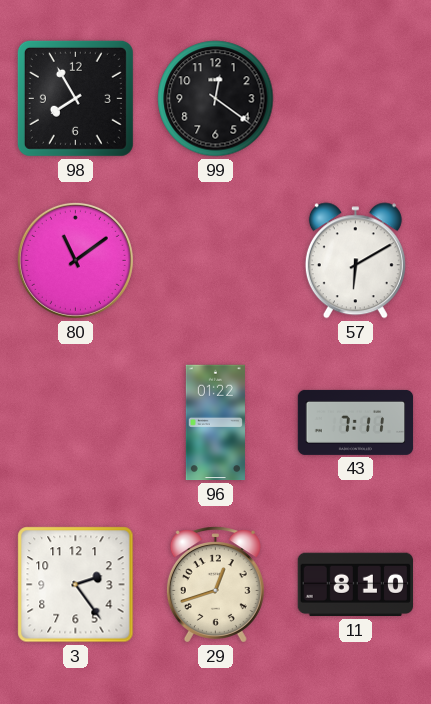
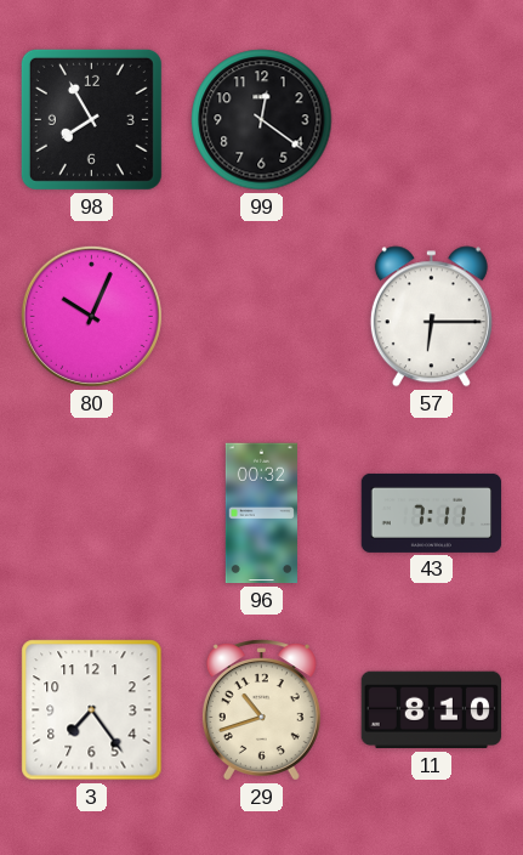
80: 11:09 -> 10:04
57: 6:10 -> 6:15
96: 01:22 -> 00:32
3: 2:24 -> 7:24
29: 12:42 -> 10:42
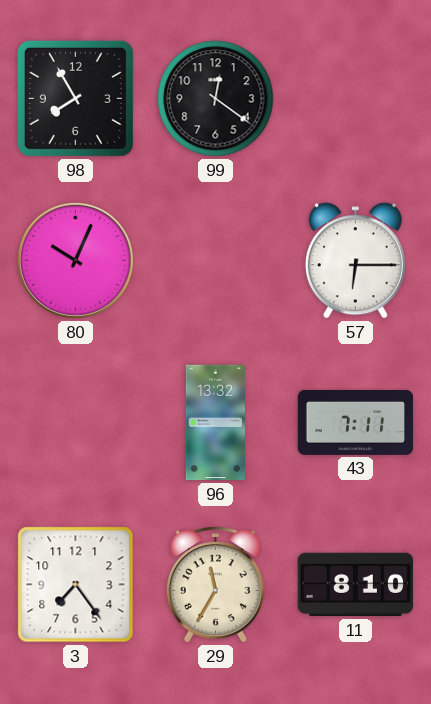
96: 00:32 -> 13:32
29: 10:42 -> 11:35
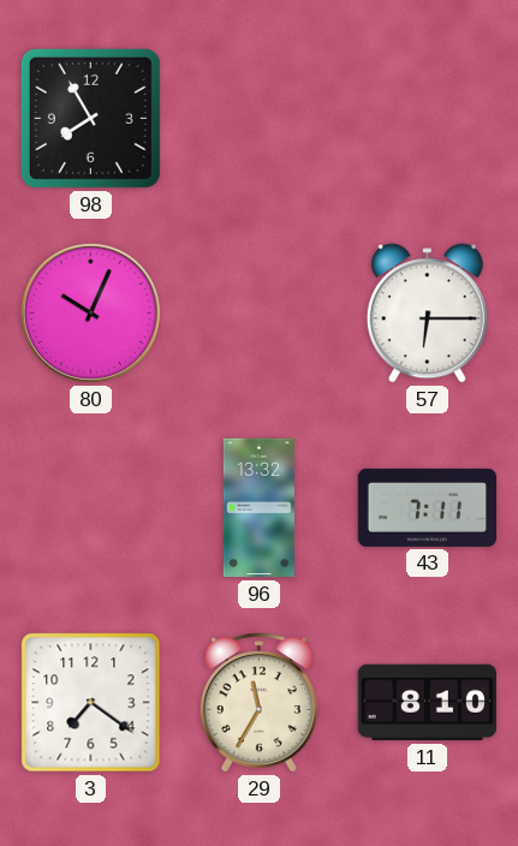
99: 12:21 -> none
3: 7:24 -> 7:21
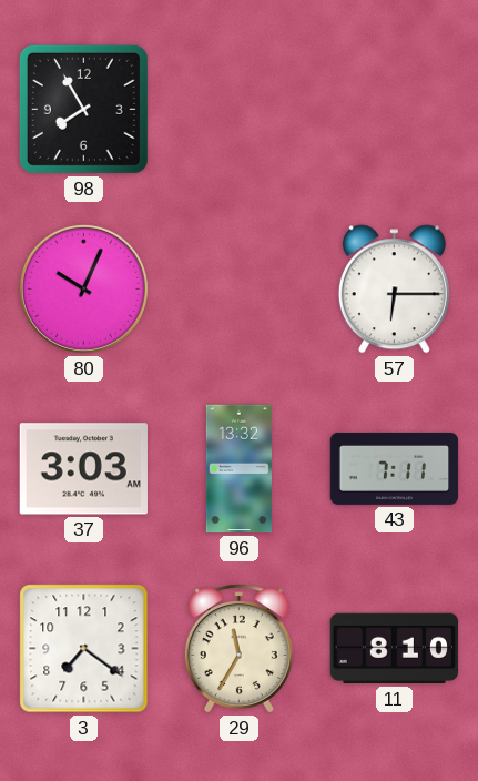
37: none -> 3:03
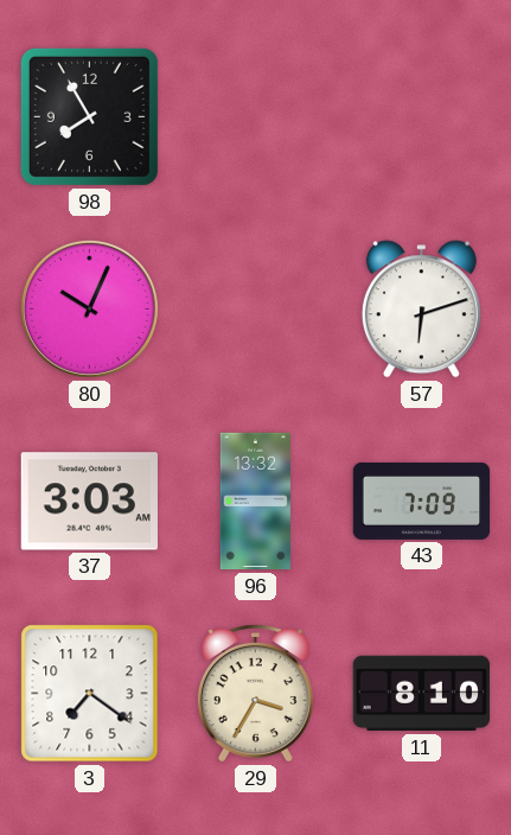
57: 6:15 -> 6:12
43: 7:11 -> 7:09
29: 11:35 -> 3:35
